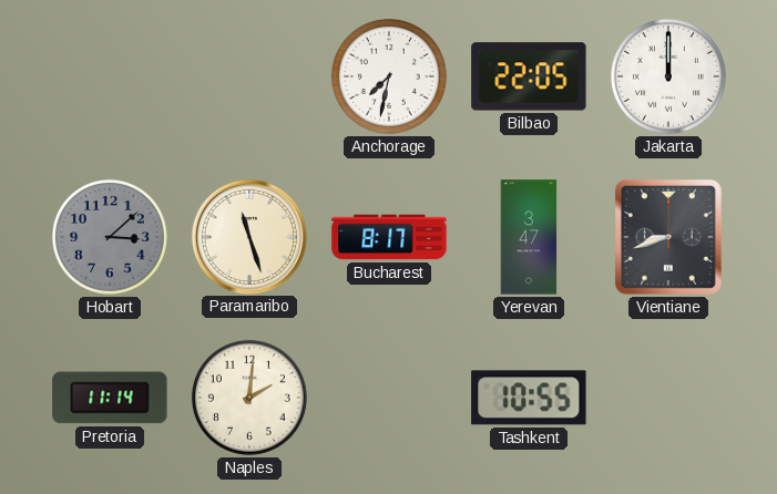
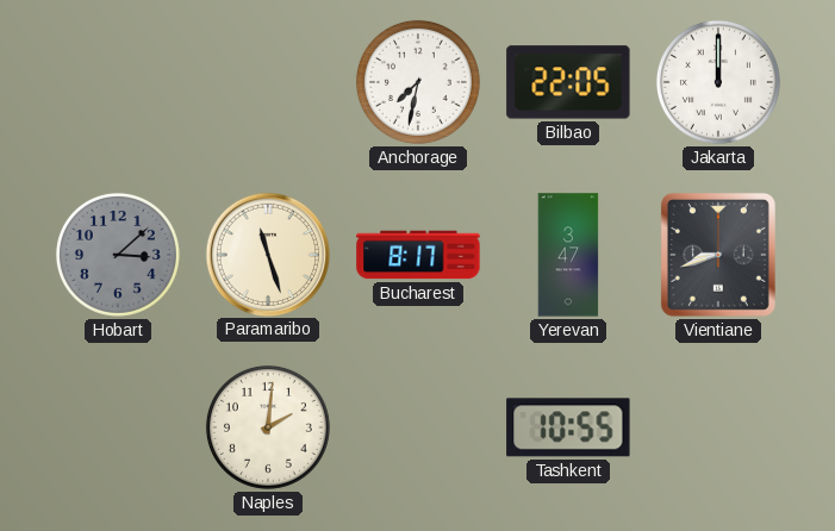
Pretoria: 11:14 -> none
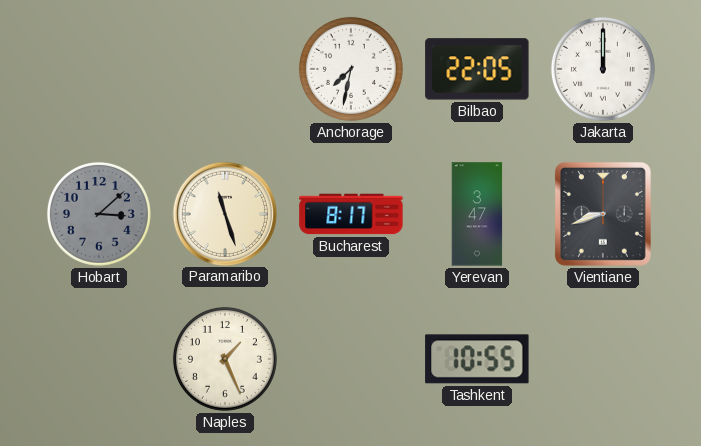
Naples: 2:01 -> 1:26
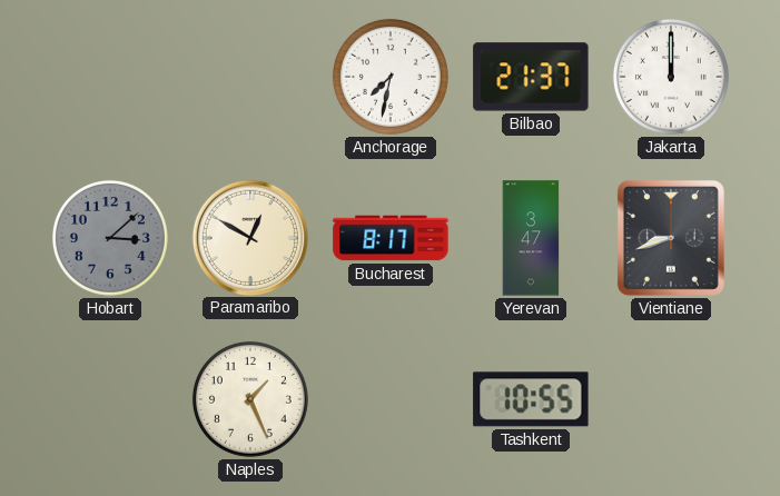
Bilbao: 22:05 -> 21:37
Paramaribo: 11:27 -> 12:50
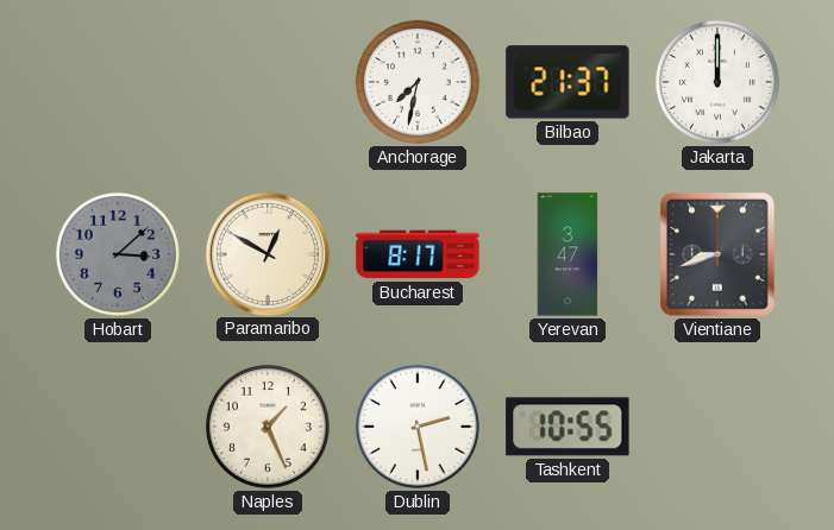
Dublin: none -> 2:28
